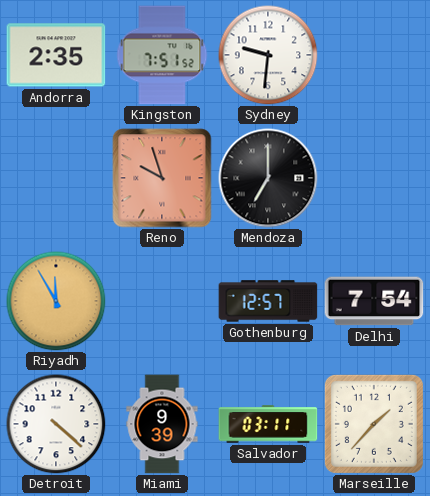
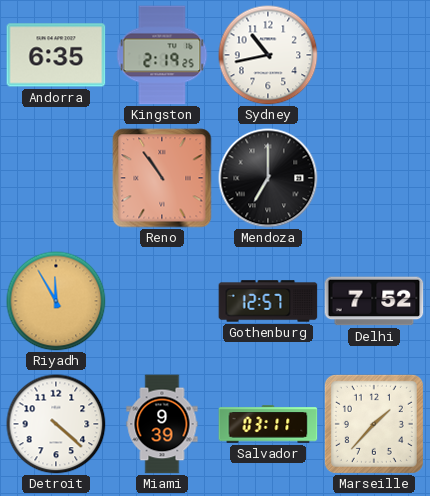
Andorra: 2:35 -> 6:35
Kingston: 7:51 -> 2:19
Sydney: 9:31 -> 10:43
Reno: 9:57 -> 10:54
Delhi: 7:54 -> 7:52
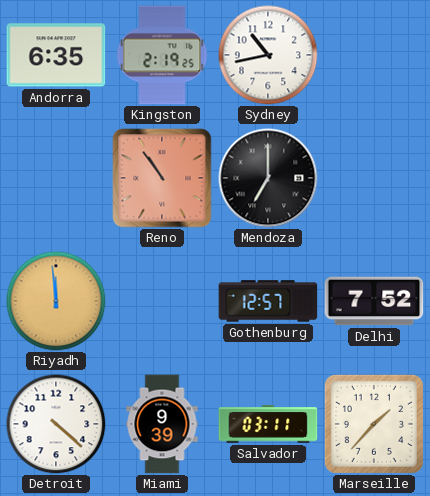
Riyadh: 11:55 -> 11:59
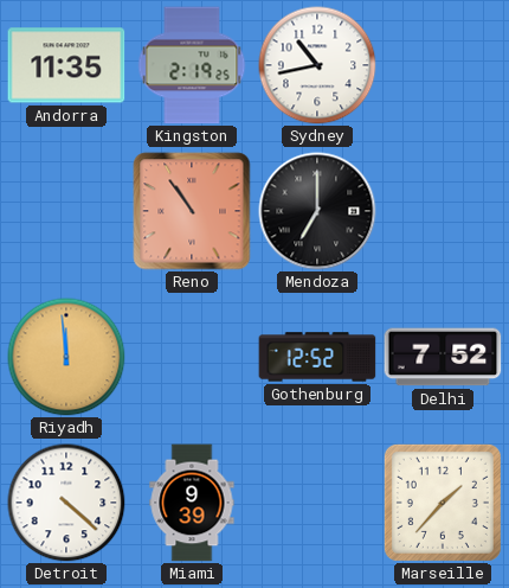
Andorra: 6:35 -> 11:35
Gothenburg: 12:57 -> 12:52
Salvador: 03:11 -> none
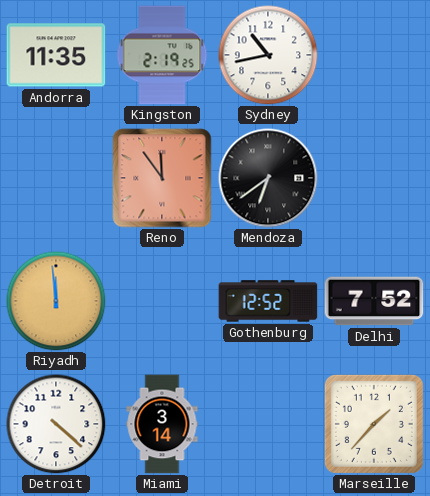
Reno: 10:54 -> 11:54
Mendoza: 7:00 -> 6:39
Miami: 9:39 -> 3:14
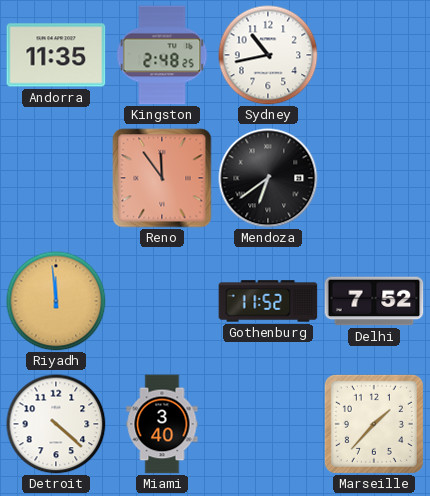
Kingston: 2:19 -> 2:48
Gothenburg: 12:52 -> 11:52
Miami: 3:14 -> 3:40
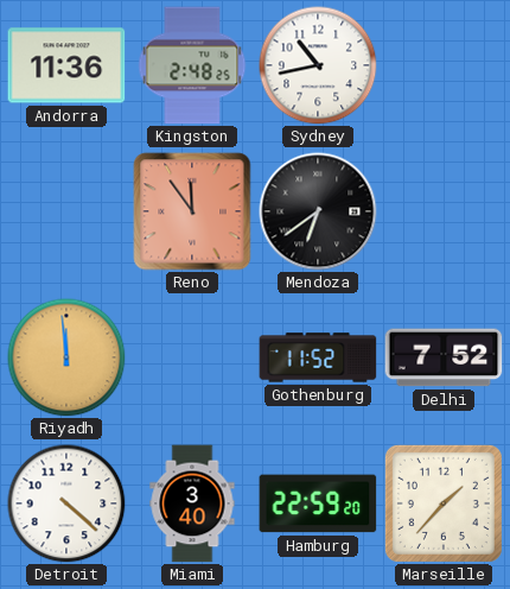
Andorra: 11:35 -> 11:36
Hamburg: none -> 22:59
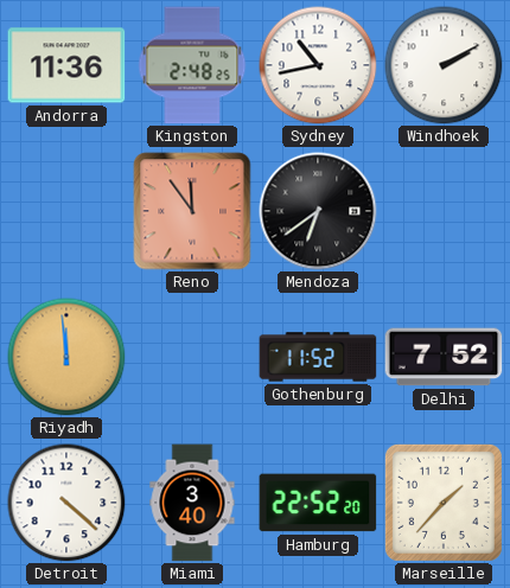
Windhoek: none -> 2:10
Hamburg: 22:59 -> 22:52
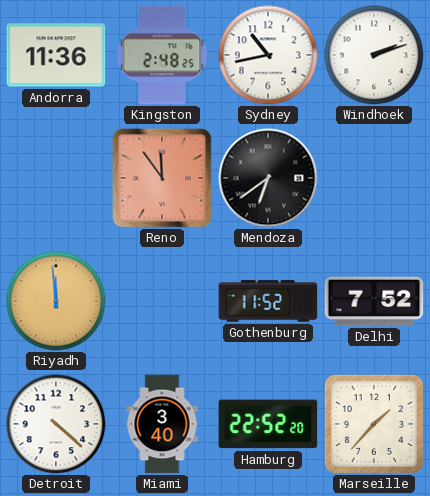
Windhoek: 2:10 -> 2:12
